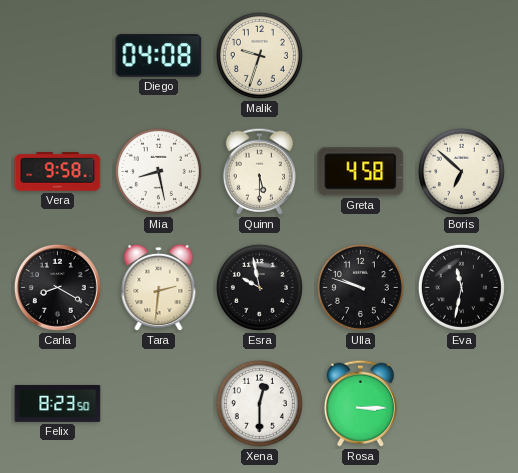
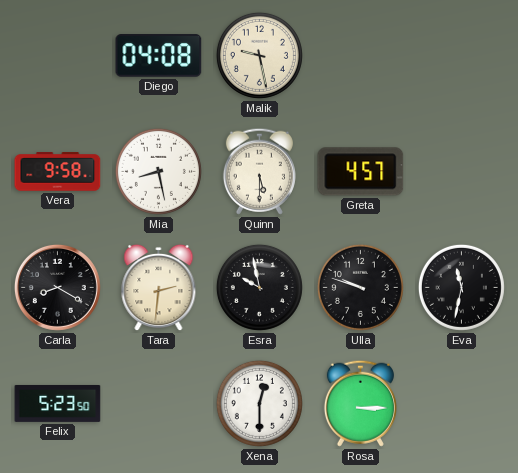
Malik: 9:33 -> 9:28
Greta: 4:58 -> 4:57
Boris: 6:52 -> none
Felix: 8:23 -> 5:23
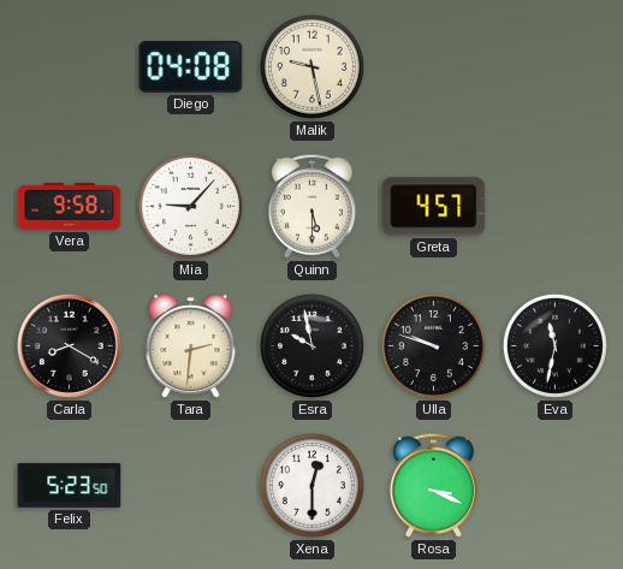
Mia: 8:28 -> 9:07
Rosa: 3:15 -> 3:19
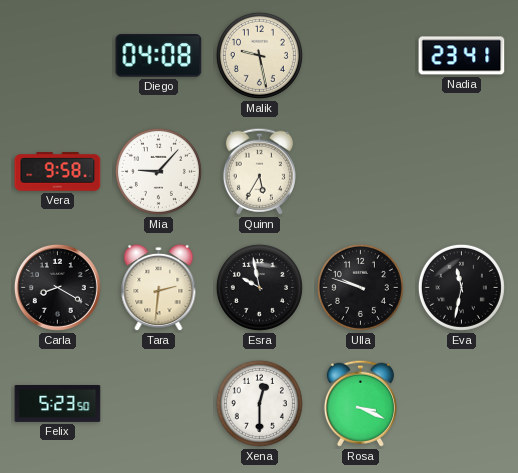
Nadia: none -> 23:41
Quinn: 5:30 -> 5:35
Greta: 4:57 -> none
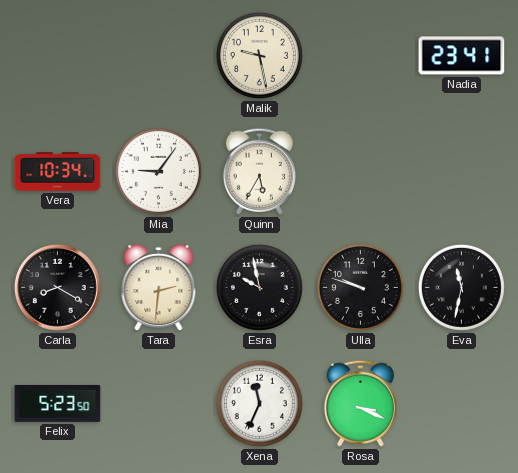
Diego: 04:08 -> none
Vera: 9:58 -> 10:34
Mia: 9:07 -> 9:06
Xena: 12:30 -> 11:34
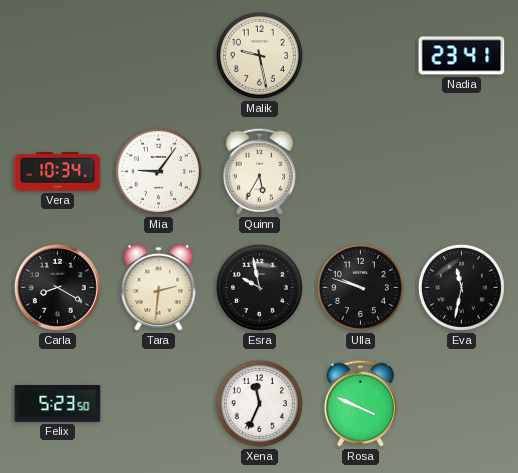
Rosa: 3:19 -> 3:49
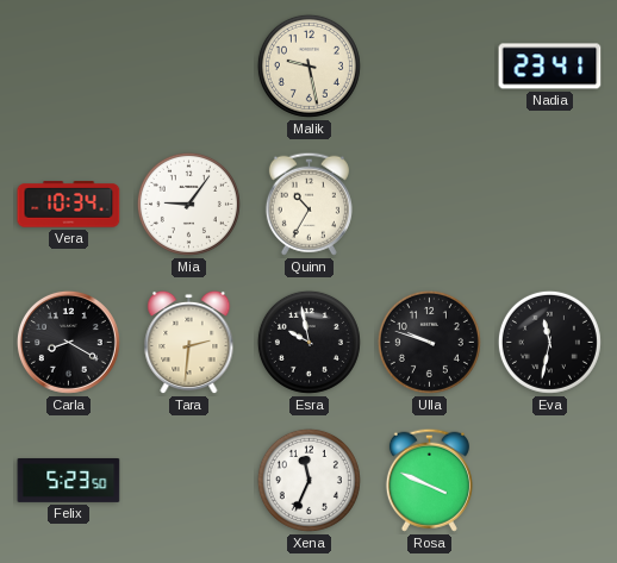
Quinn: 5:35 -> 10:35
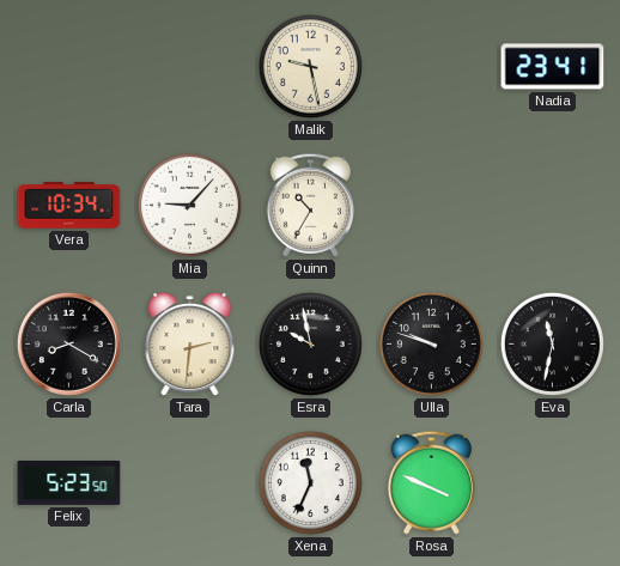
Mia: 9:06 -> 9:07
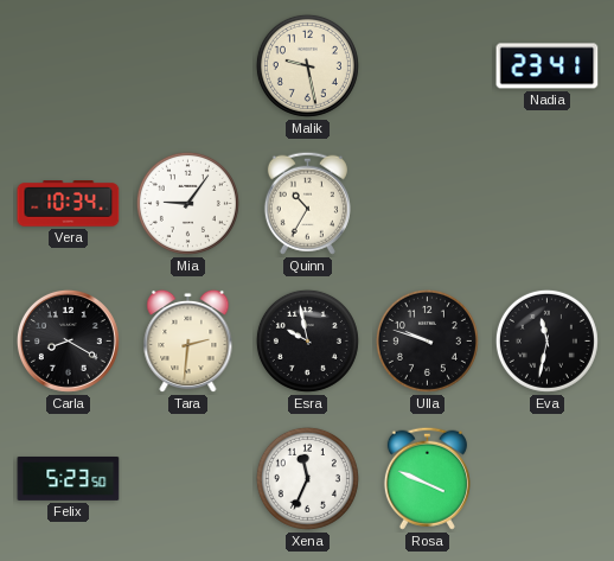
Mia: 9:07 -> 9:06
